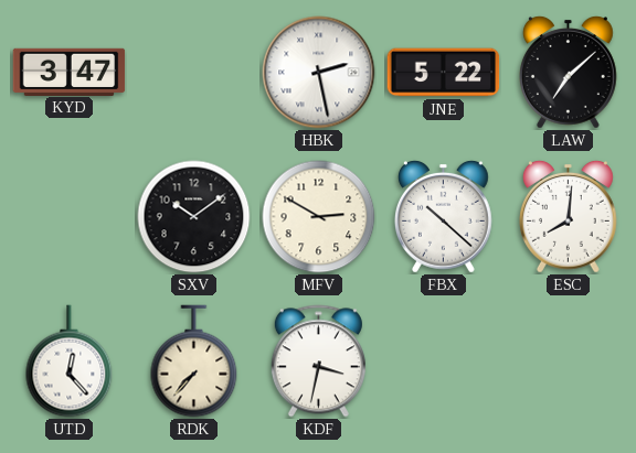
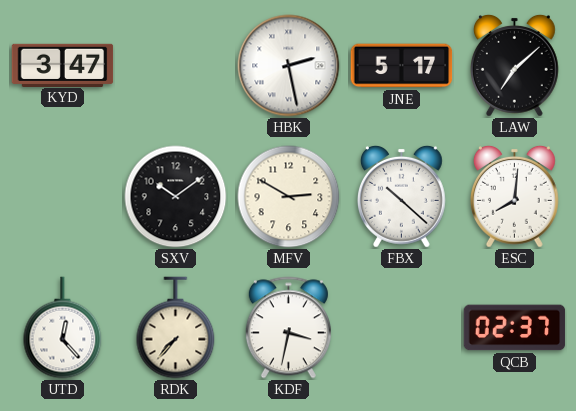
JNE: 5:22 -> 5:17
QCB: none -> 02:37
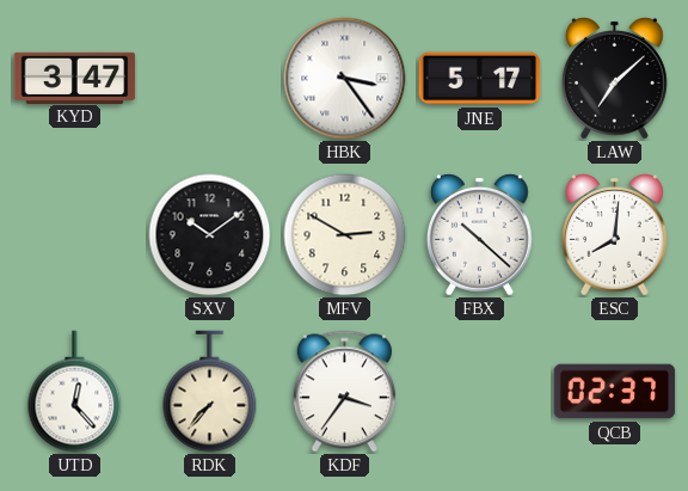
HBK: 2:28 -> 3:24
KDF: 3:32 -> 3:36
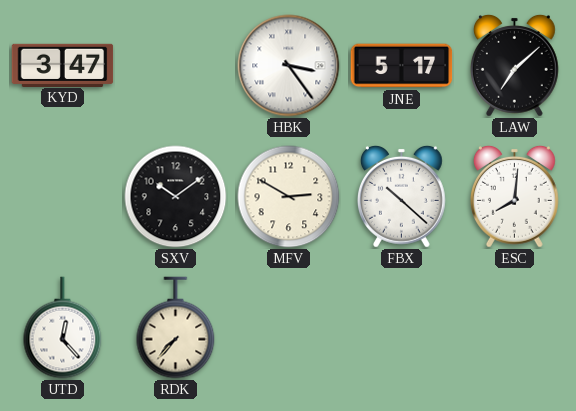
KDF: 3:36 -> none
QCB: 02:37 -> none
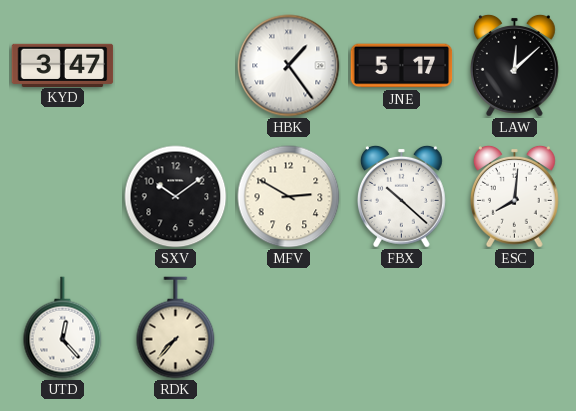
HBK: 3:24 -> 1:24
LAW: 7:08 -> 12:08
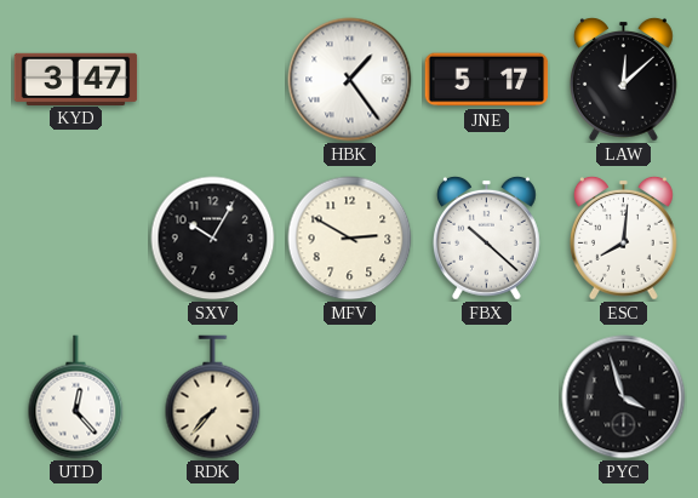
SXV: 10:09 -> 10:05
PYC: none -> 3:57
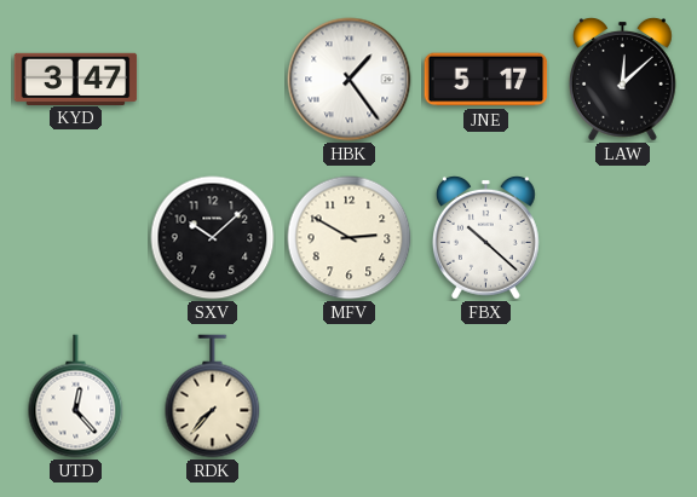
SXV: 10:05 -> 10:08
ESC: 8:01 -> none
PYC: 3:57 -> none
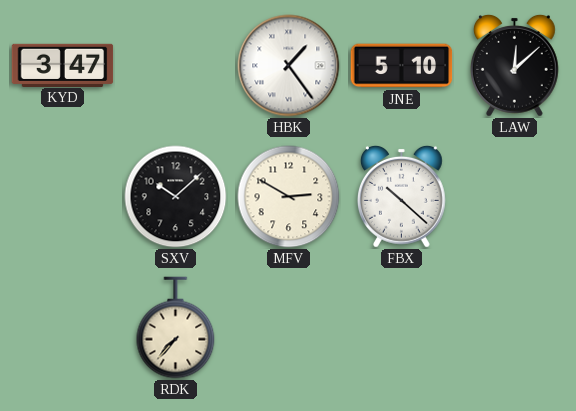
JNE: 5:17 -> 5:10
UTD: 12:23 -> none
